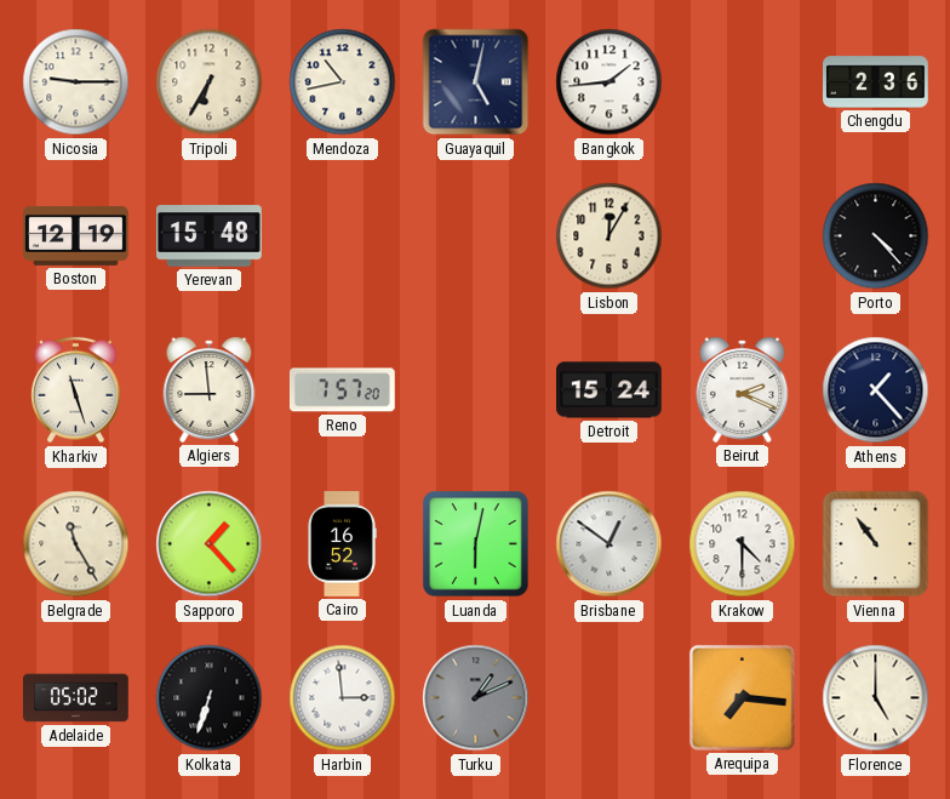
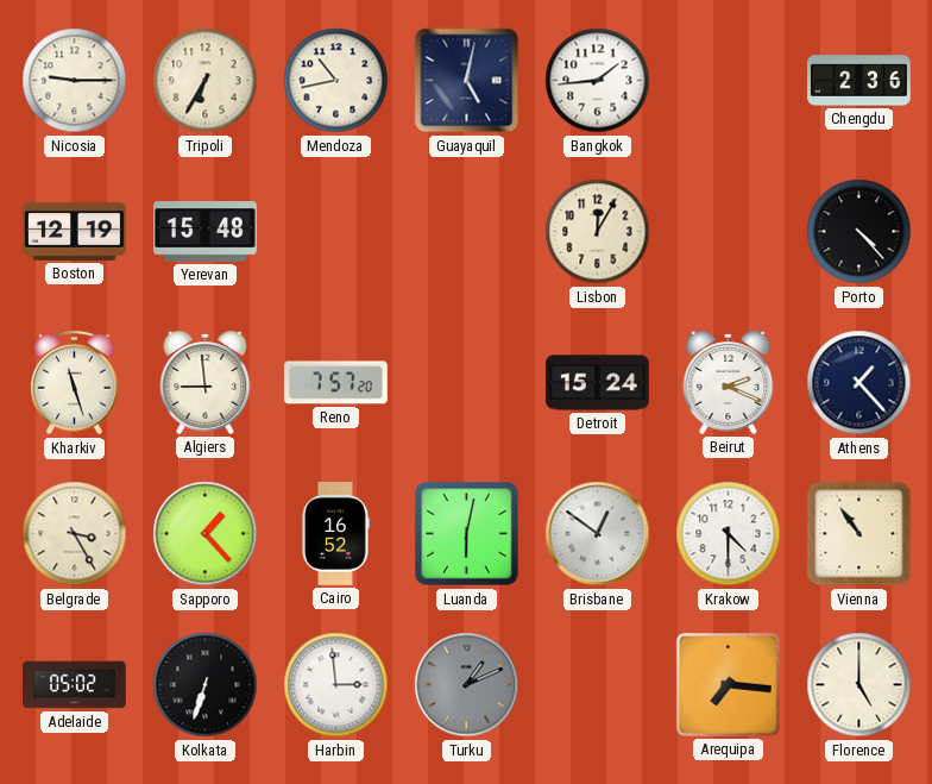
Belgrade: 11:25 -> 3:25
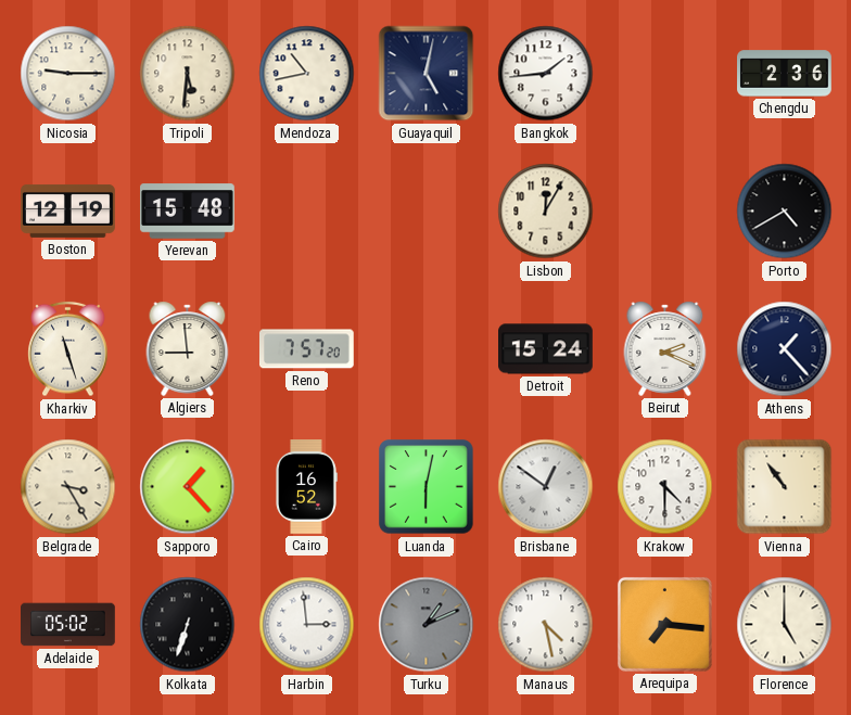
Tripoli: 6:35 -> 5:31
Porto: 4:23 -> 4:40
Manaus: none -> 4:28
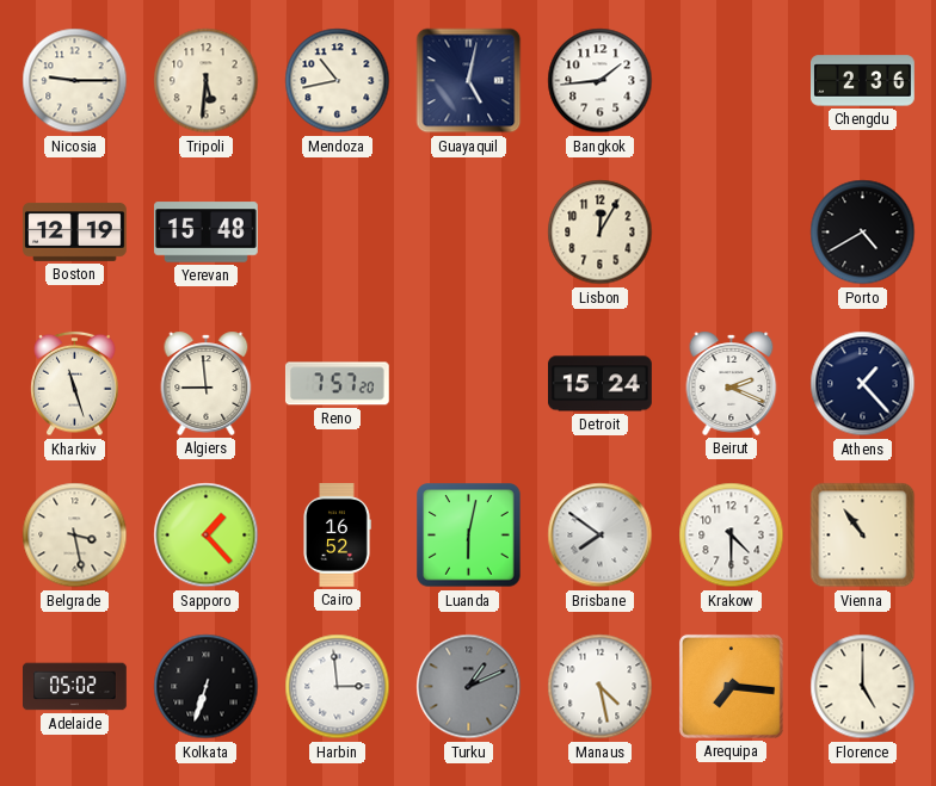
Belgrade: 3:25 -> 3:28
Brisbane: 12:51 -> 7:51
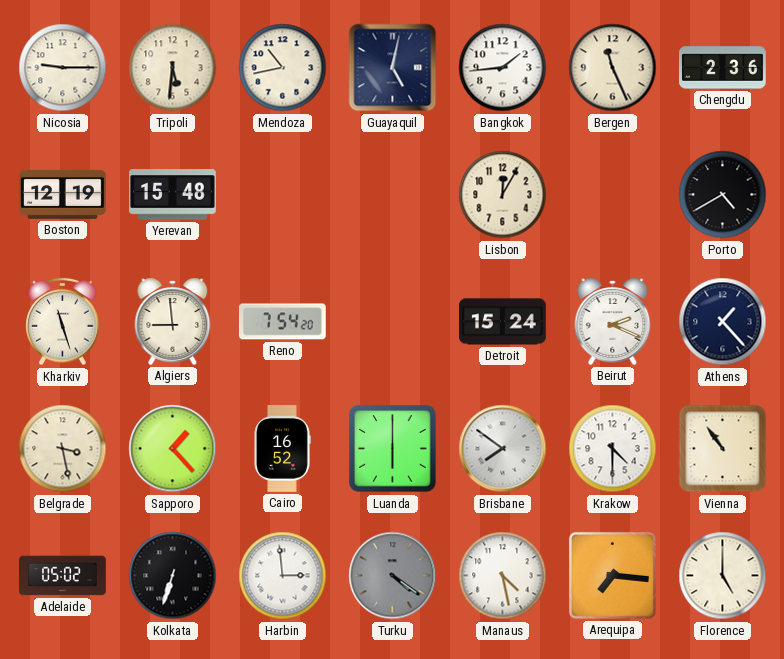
Bergen: none -> 11:26
Reno: 7:57 -> 7:54
Luanda: 6:02 -> 6:00
Turku: 1:11 -> 4:21
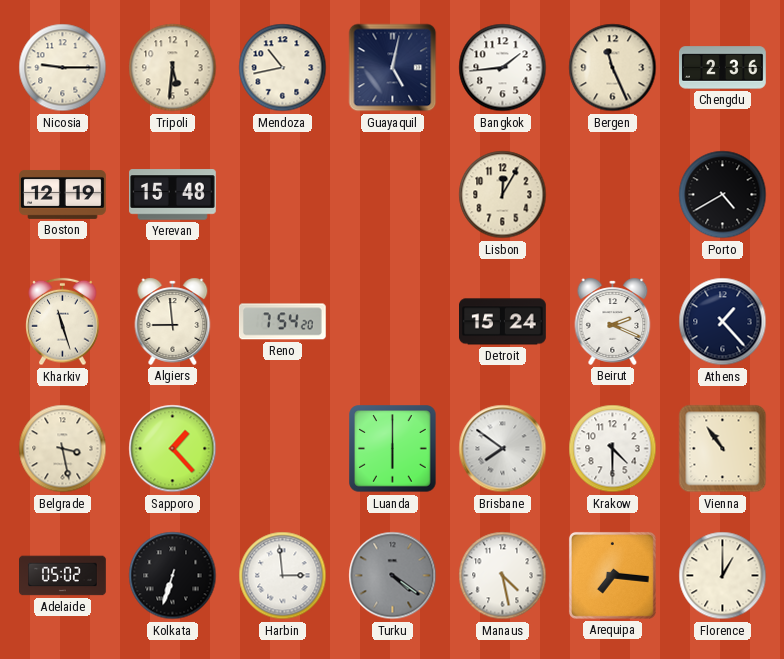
Cairo: 16:52 -> none
Florence: 5:00 -> 1:00
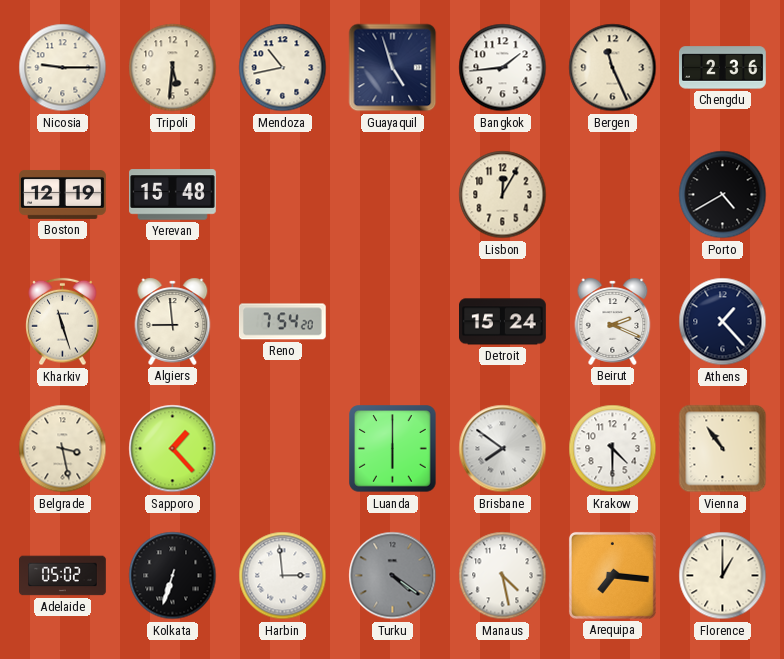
Guayaquil: 5:02 -> 4:57
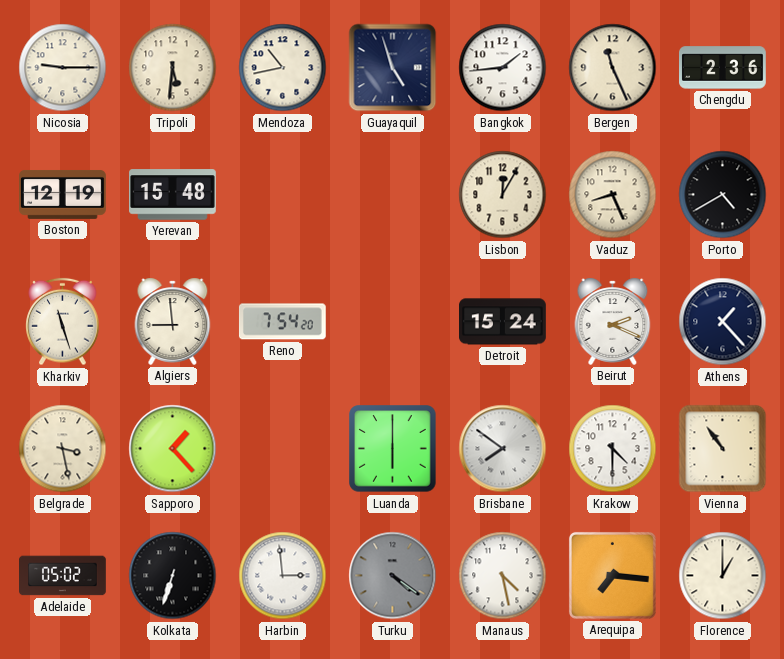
Vaduz: none -> 8:26
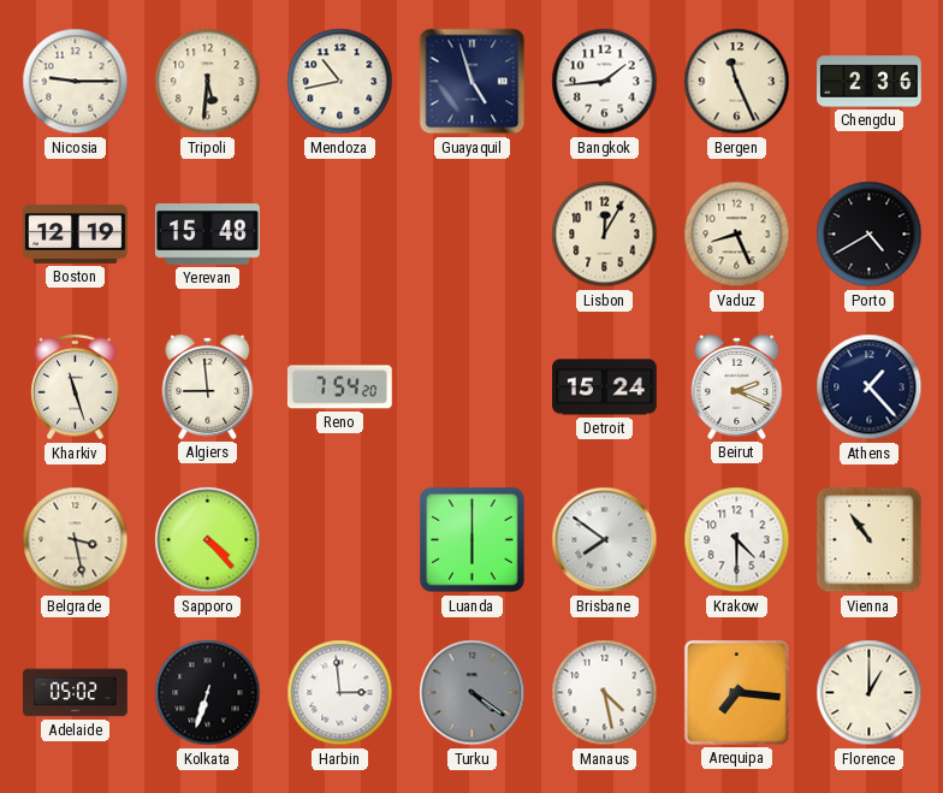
Sapporo: 1:23 -> 4:23
